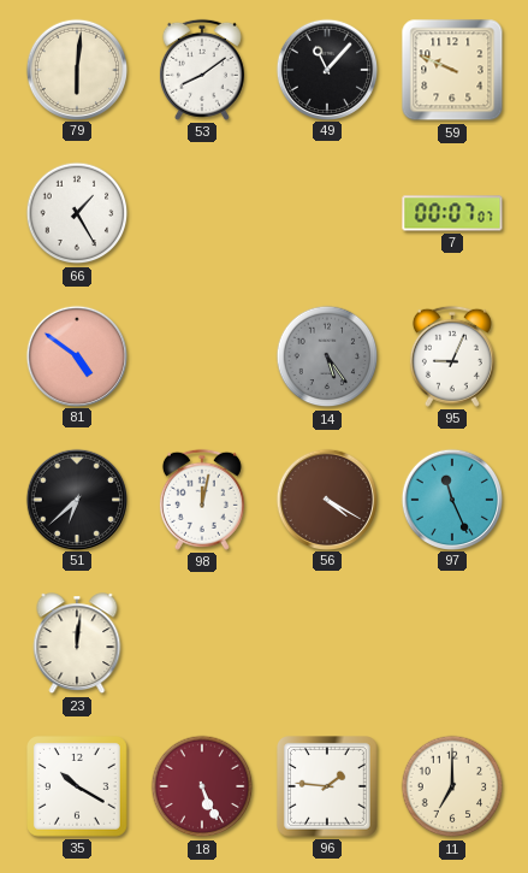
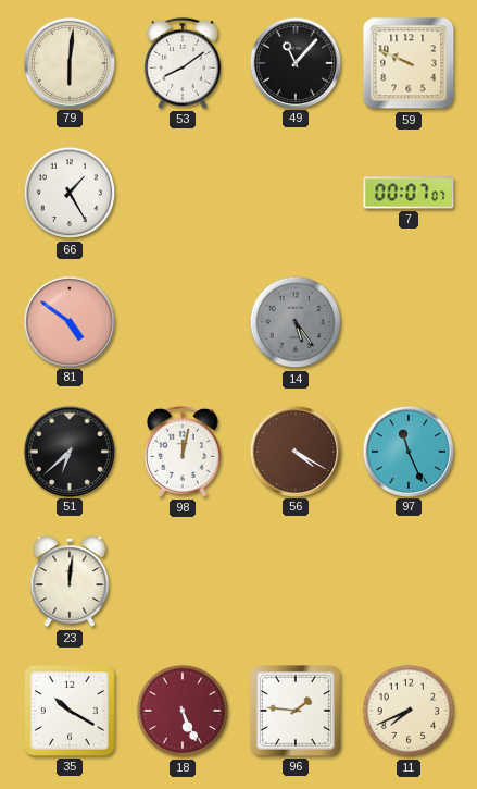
95: 9:04 -> none
11: 7:00 -> 7:41
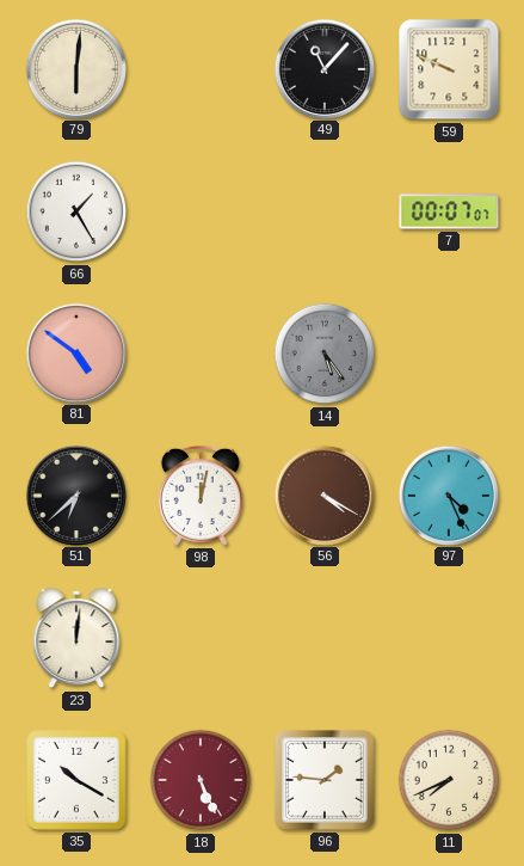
53: 8:09 -> none
97: 11:26 -> 4:26
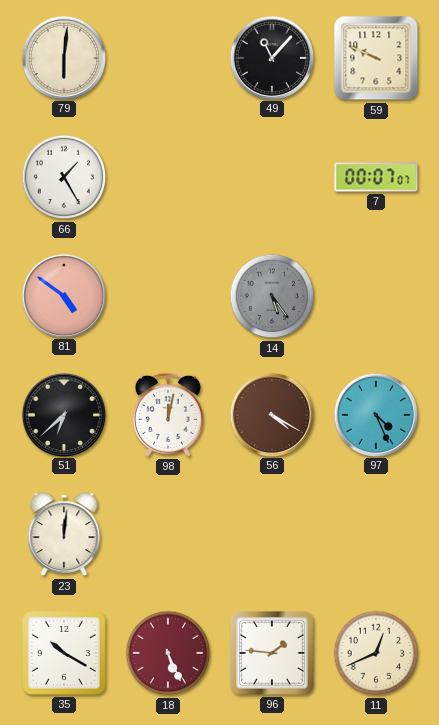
11: 7:41 -> 12:41
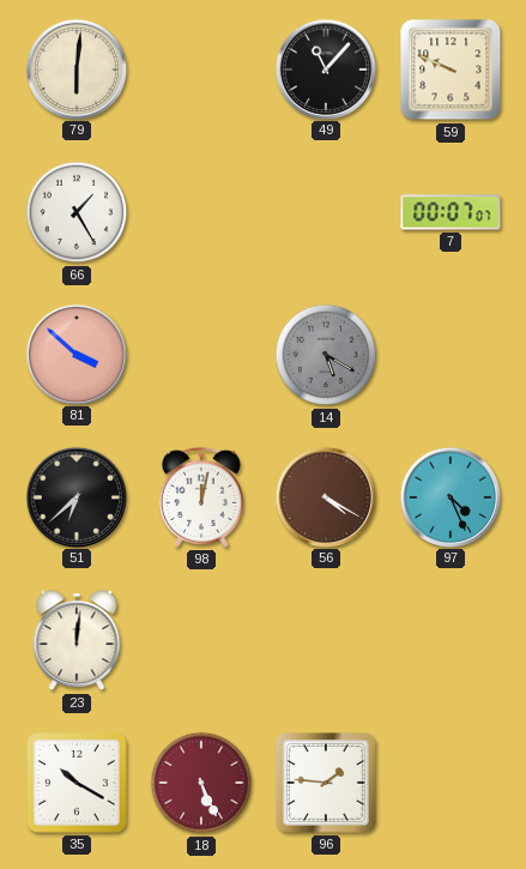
81: 4:51 -> 3:52
14: 5:24 -> 5:20
11: 12:41 -> none
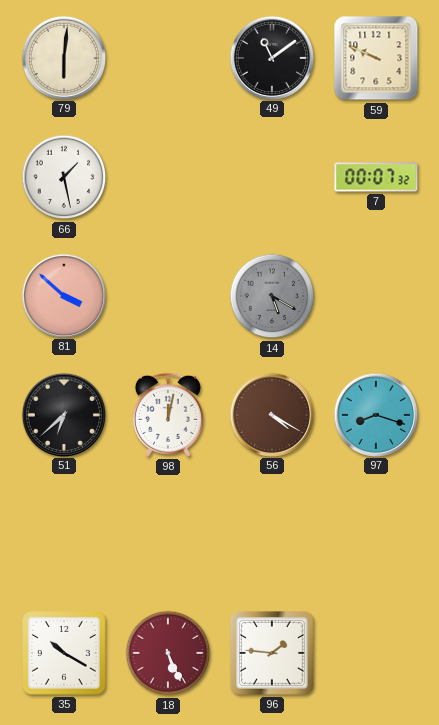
49: 11:07 -> 11:09
66: 1:25 -> 1:28
7: 00:07:07 -> 00:07:32
97: 4:26 -> 8:18
23: 12:01 -> none
